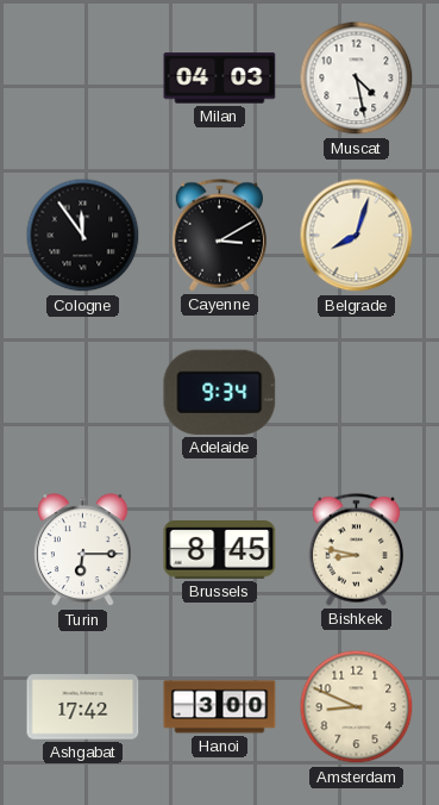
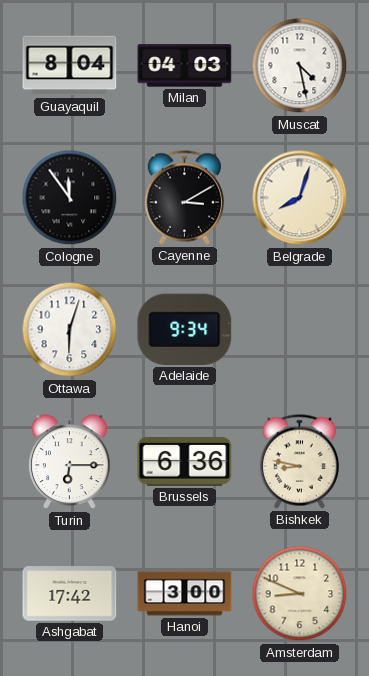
Guayaquil: none -> 8:04
Ottawa: none -> 6:03
Brussels: 8:45 -> 6:36
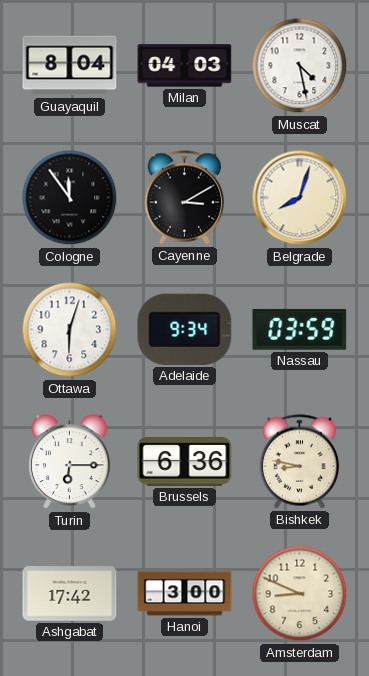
Nassau: none -> 03:59
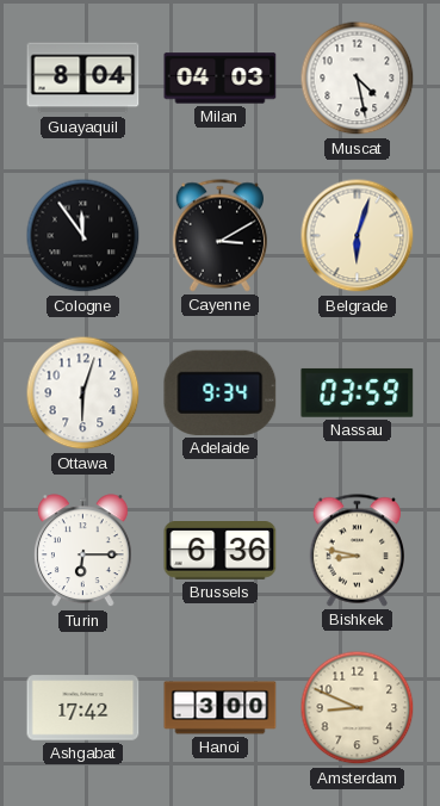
Belgrade: 8:03 -> 6:03
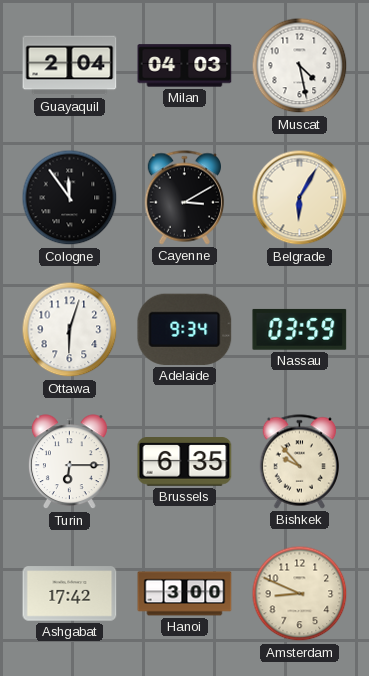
Guayaquil: 8:04 -> 2:04
Belgrade: 6:03 -> 6:05
Brussels: 6:36 -> 6:35
Bishkek: 8:47 -> 9:53
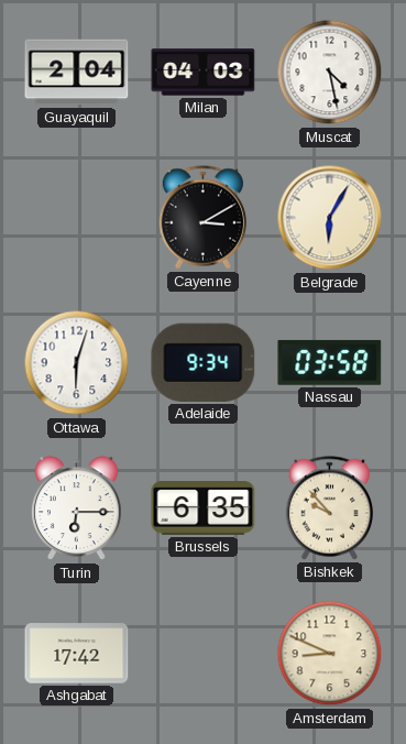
Cologne: 11:54 -> none
Nassau: 03:59 -> 03:58
Hanoi: 3:00 -> none
